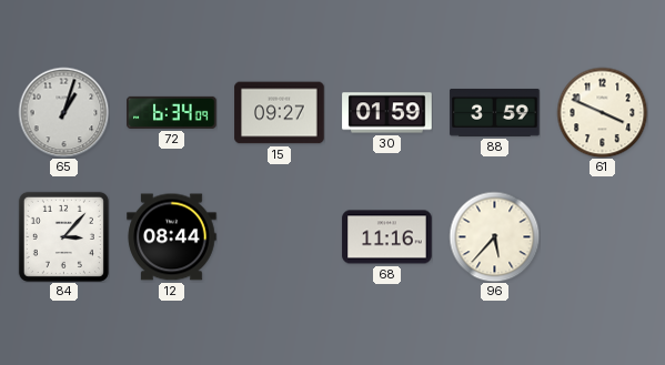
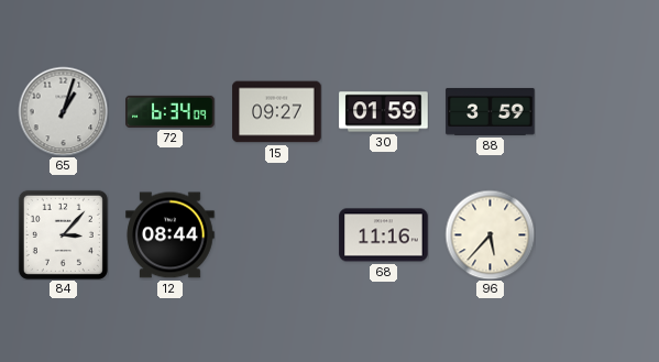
61: 3:49 -> none
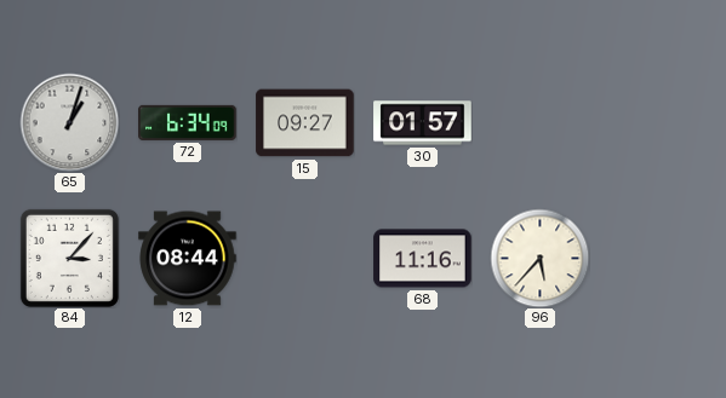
30: 01:59 -> 01:57
88: 3:59 -> none
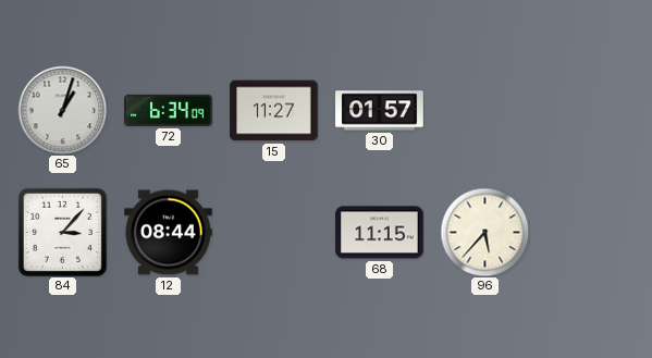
15: 09:27 -> 11:27
68: 11:16 -> 11:15
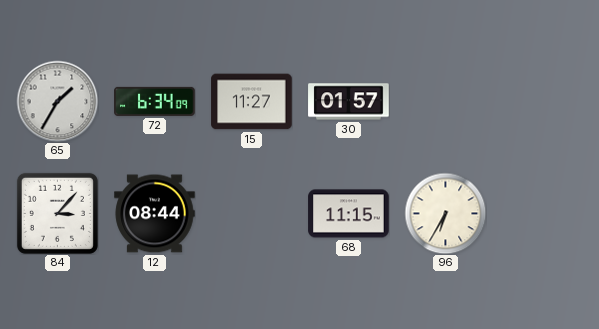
65: 1:03 -> 1:35
96: 5:37 -> 6:35
